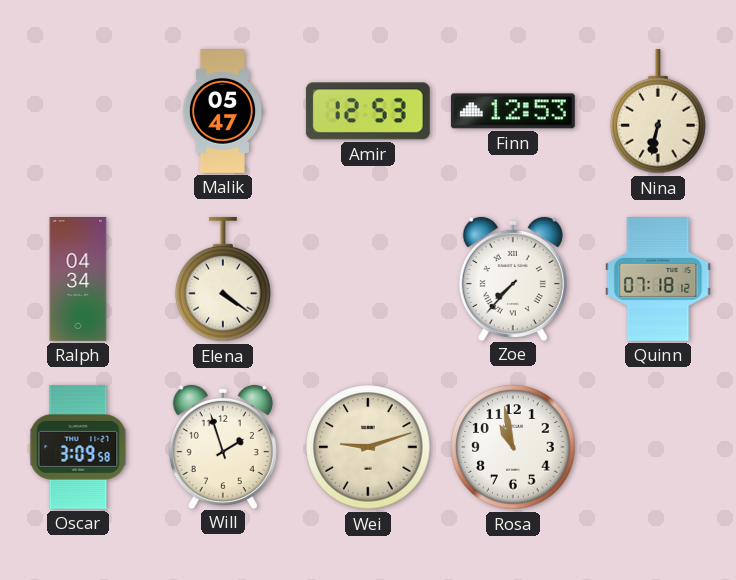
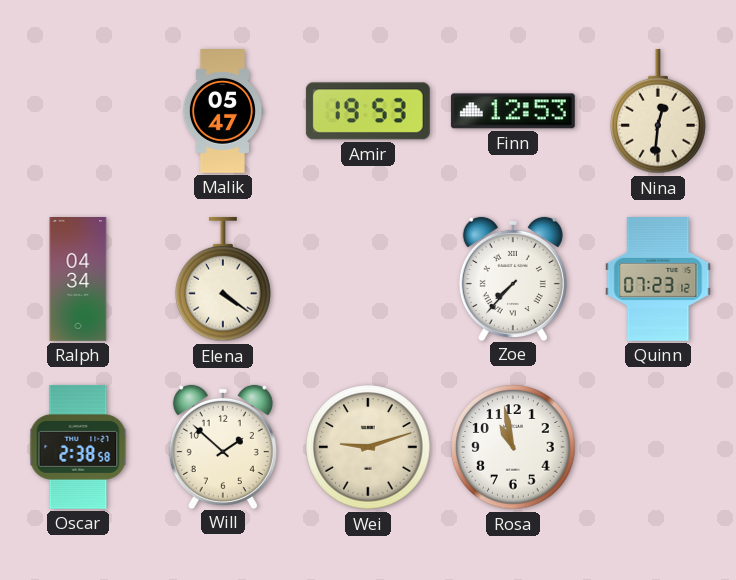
Amir: 12:53 -> 19:53
Nina: 6:32 -> 12:31
Quinn: 07:18 -> 07:23
Oscar: 3:09 -> 2:38
Will: 1:57 -> 1:52
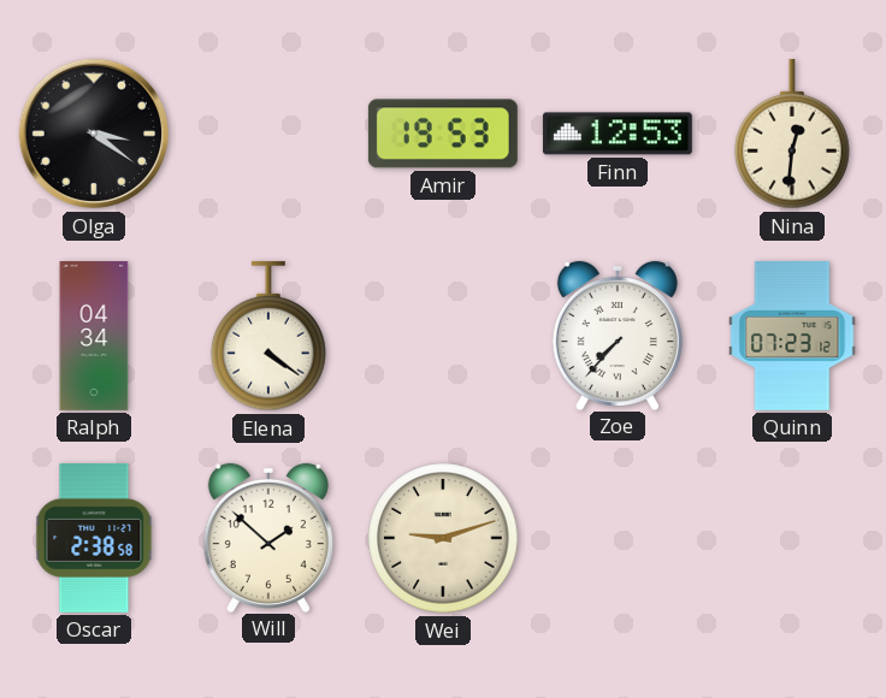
Olga: none -> 3:21
Malik: 05:47 -> none
Rosa: 10:58 -> none
